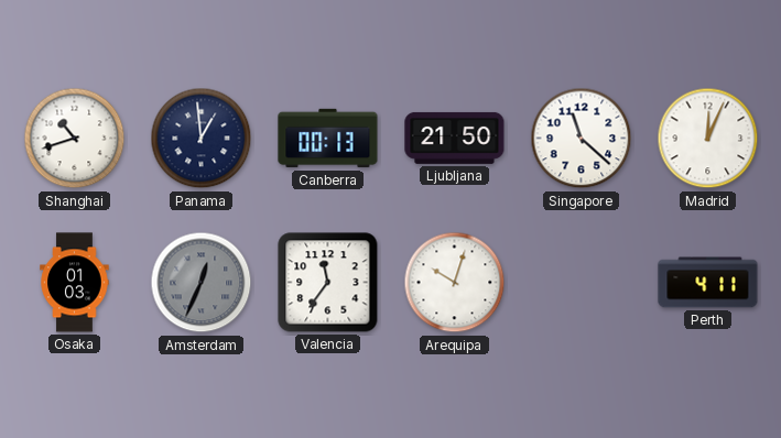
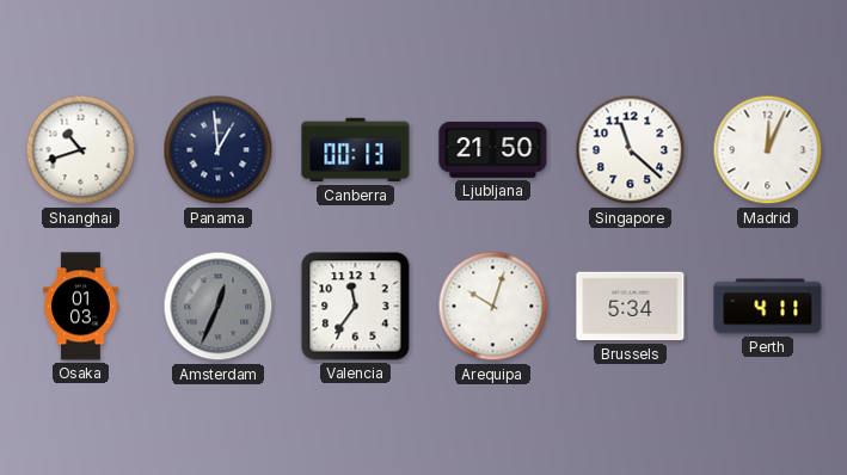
Brussels: none -> 5:34
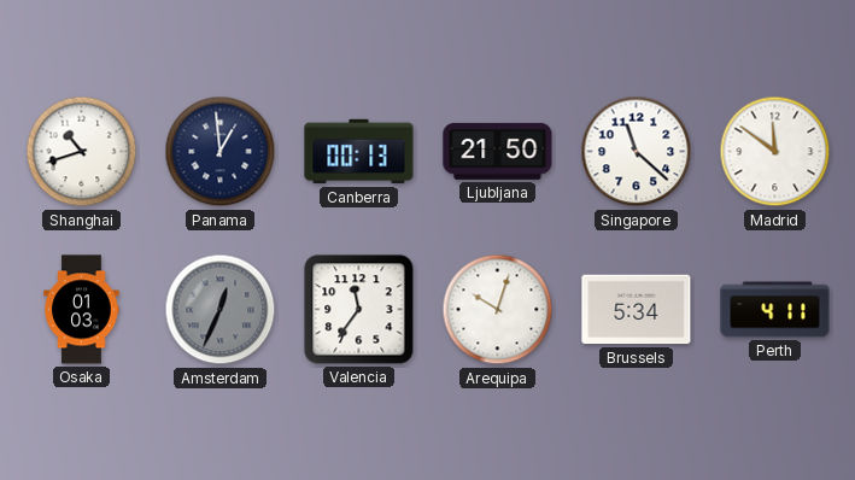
Madrid: 12:04 -> 11:51
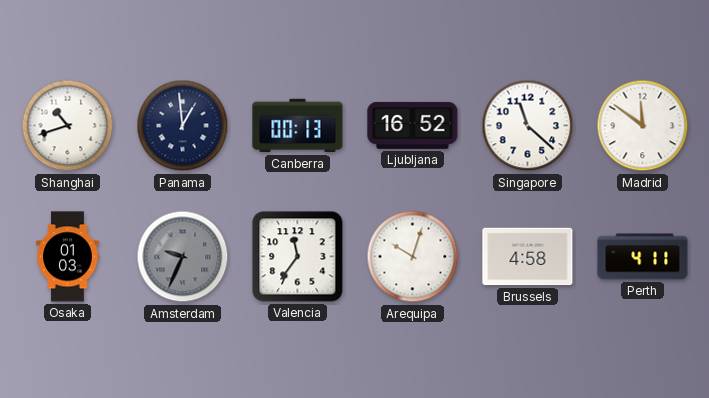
Ljubljana: 21:50 -> 16:52
Amsterdam: 12:34 -> 9:34
Brussels: 5:34 -> 4:58
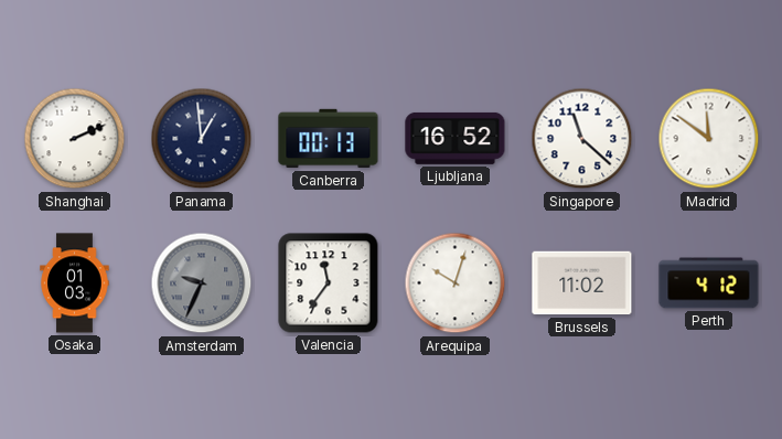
Shanghai: 10:42 -> 2:11
Brussels: 4:58 -> 11:02
Perth: 4:11 -> 4:12
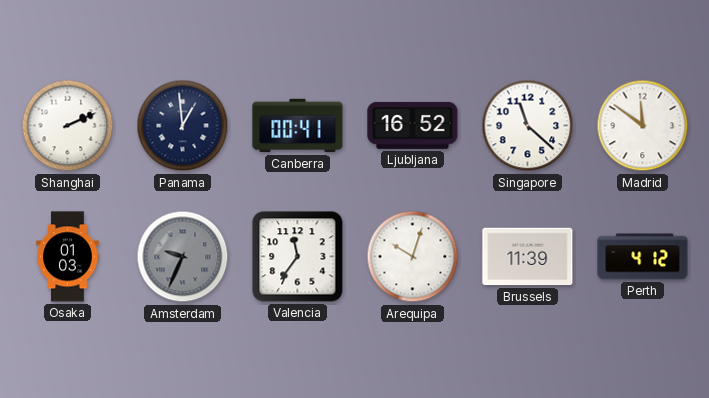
Canberra: 00:13 -> 00:41
Brussels: 11:02 -> 11:39
